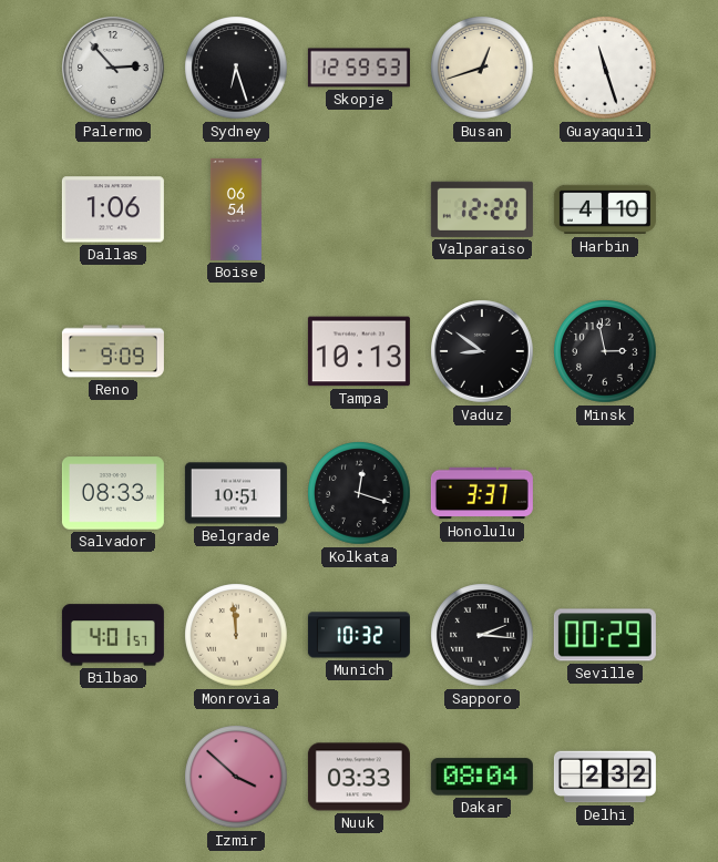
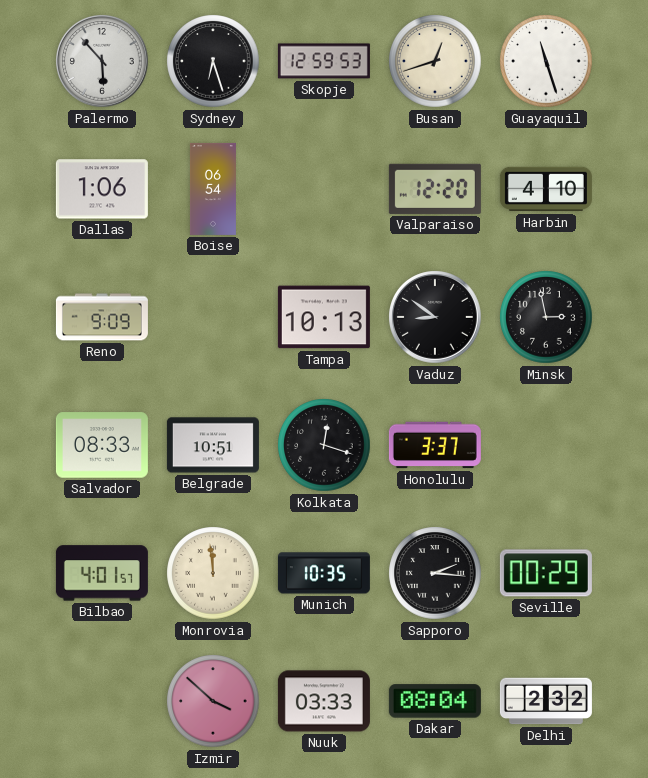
Palermo: 2:53 -> 5:53
Munich: 10:32 -> 10:35
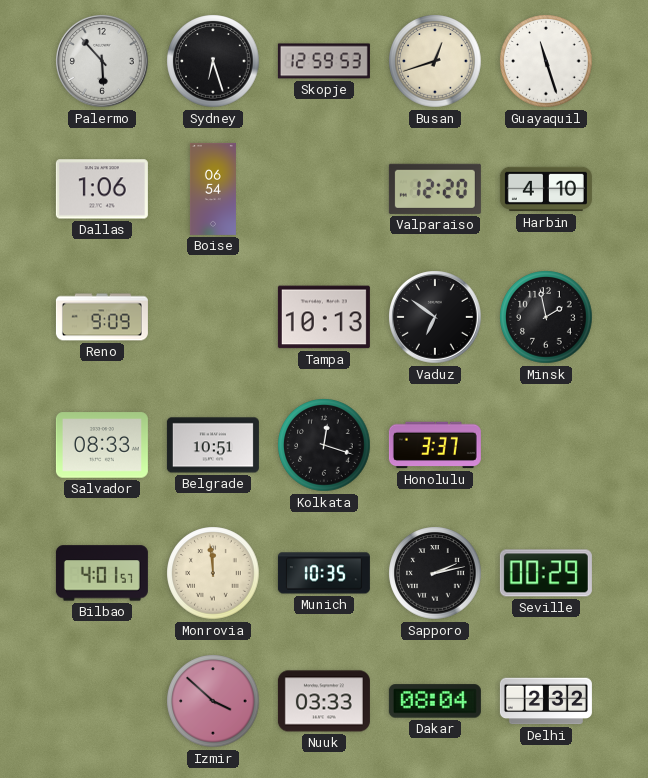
Vaduz: 8:51 -> 6:51
Minsk: 2:58 -> 1:58
Sapporo: 2:16 -> 2:13
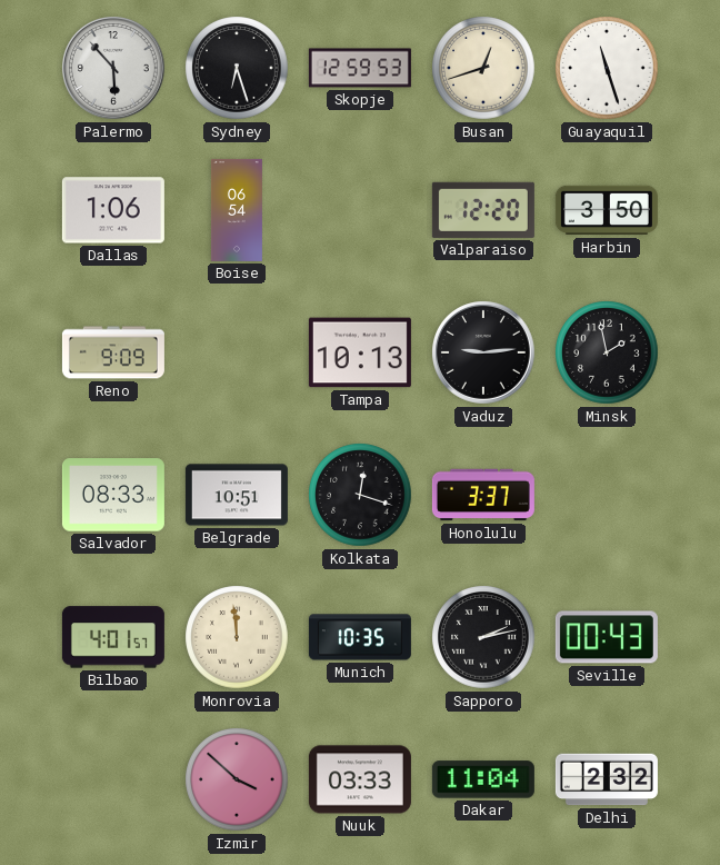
Harbin: 4:10 -> 3:50
Vaduz: 6:51 -> 9:14
Seville: 00:29 -> 00:43
Dakar: 08:04 -> 11:04
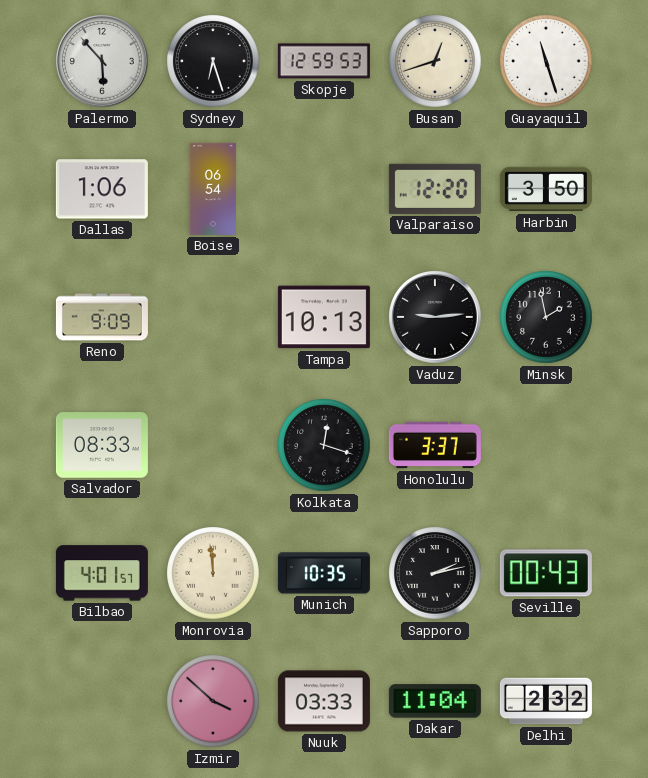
Belgrade: 10:51 -> none
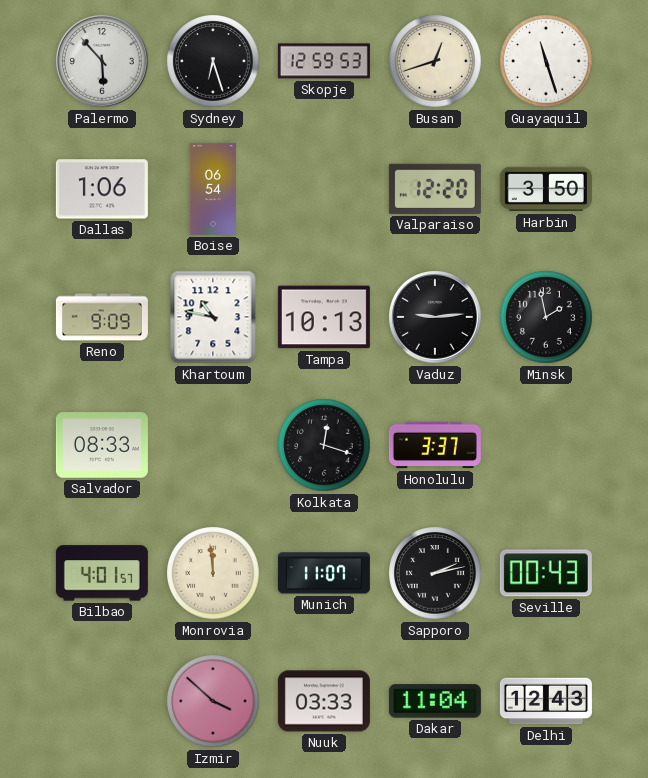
Khartoum: none -> 10:47
Munich: 10:35 -> 11:07
Delhi: 2:32 -> 12:43
